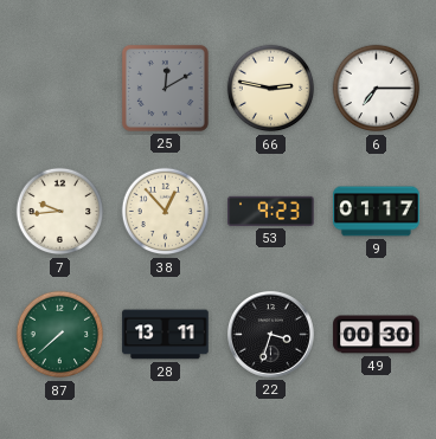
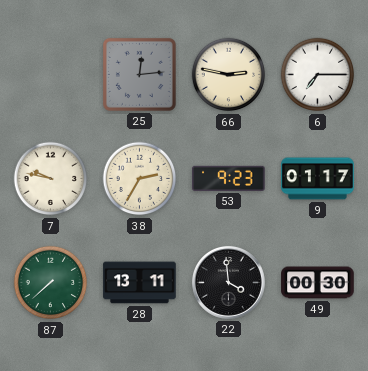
25: 12:10 -> 12:14
7: 9:44 -> 9:47
38: 12:53 -> 2:35
22: 3:33 -> 3:59
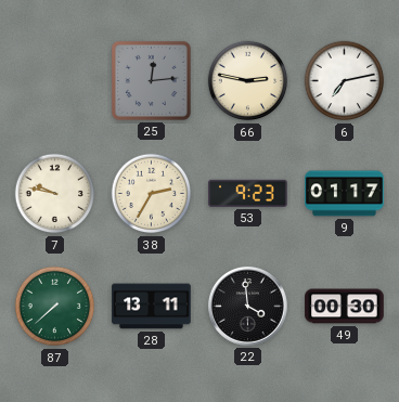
6: 7:15 -> 7:13
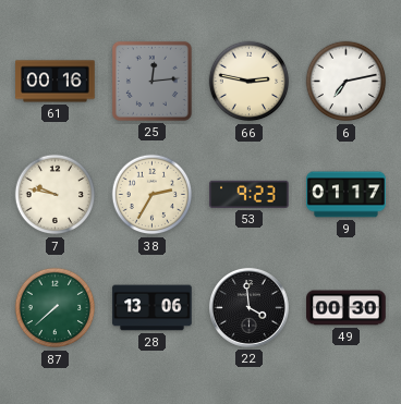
61: none -> 00:16
28: 13:11 -> 13:06
